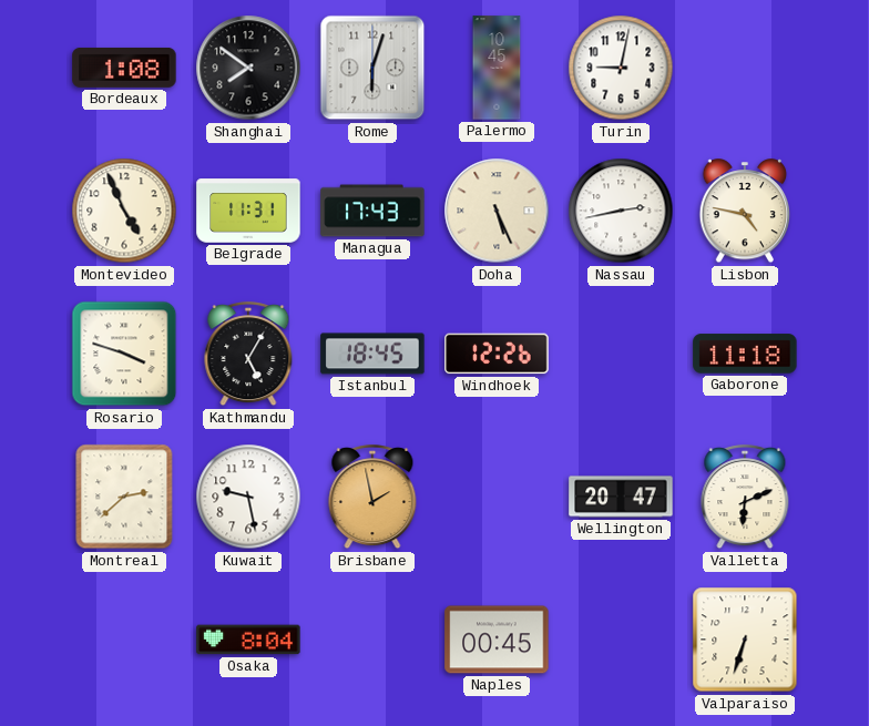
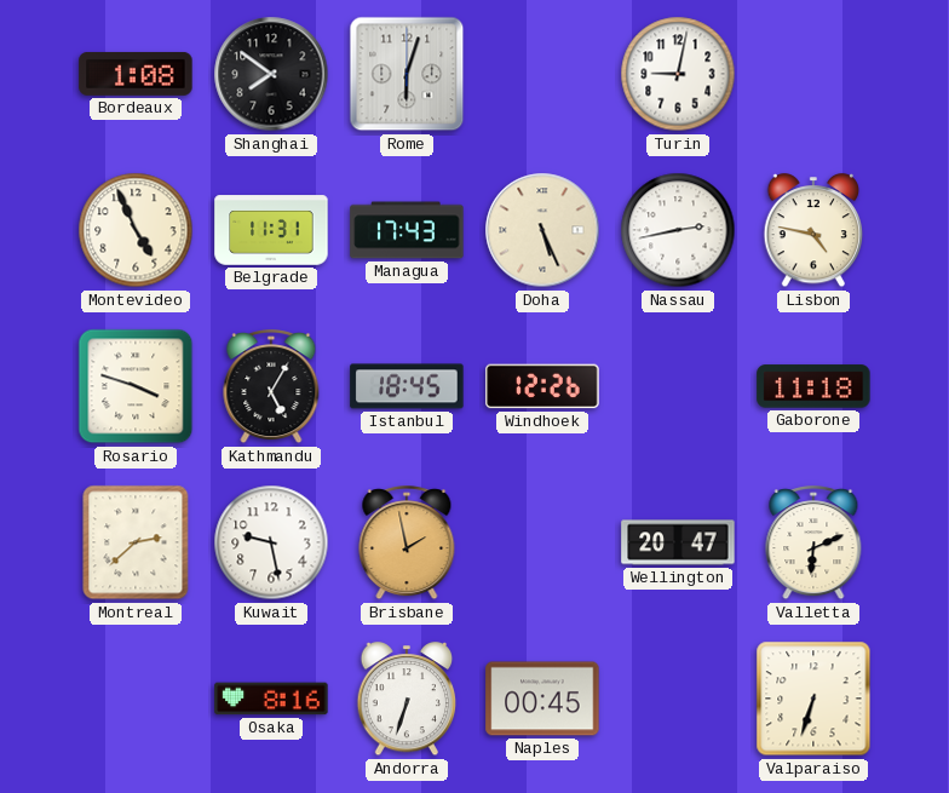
Palermo: 10:45 -> none
Osaka: 8:04 -> 8:16
Andorra: none -> 6:33
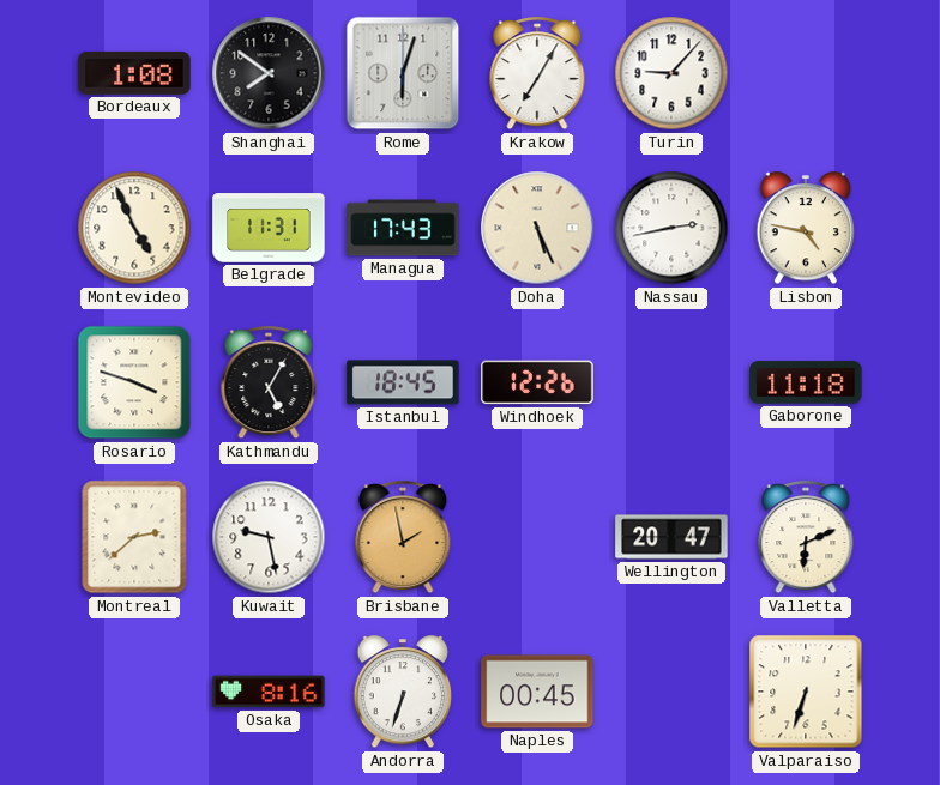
Krakow: none -> 7:05
Turin: 9:02 -> 9:07
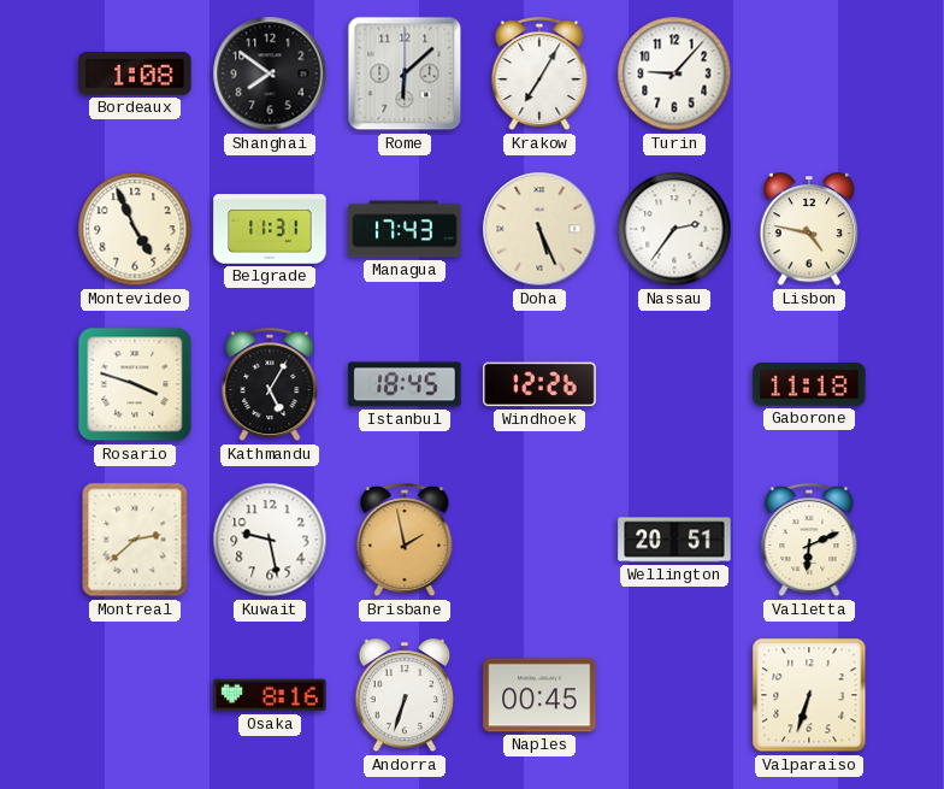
Rome: 6:03 -> 6:08
Nassau: 2:43 -> 2:36
Wellington: 20:47 -> 20:51
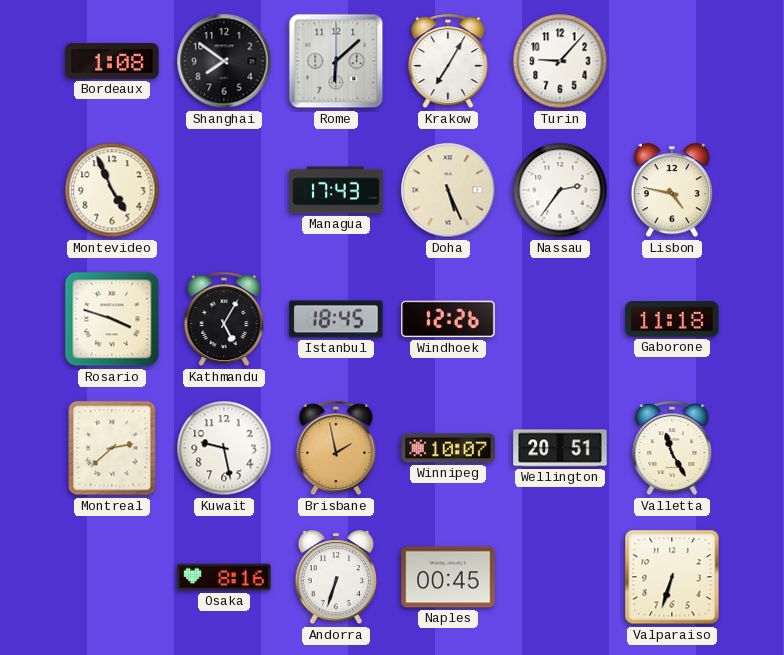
Belgrade: 11:31 -> none
Winnipeg: none -> 10:07
Valletta: 6:11 -> 11:25
